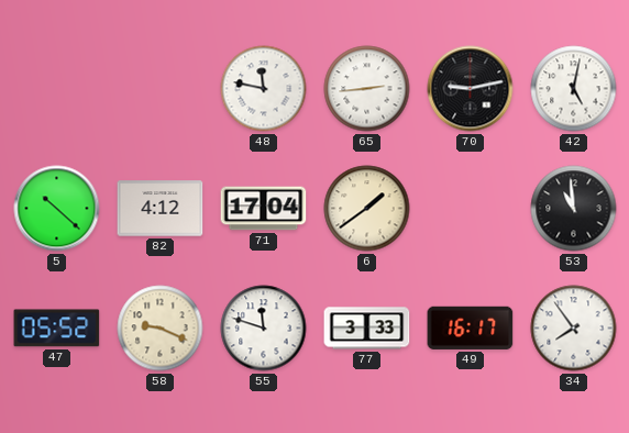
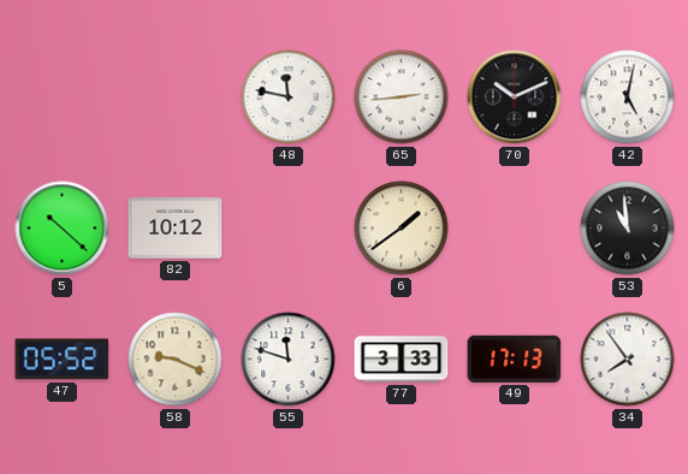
70: 9:13 -> 10:11
82: 4:12 -> 10:12
71: 17:04 -> none
49: 16:17 -> 17:13
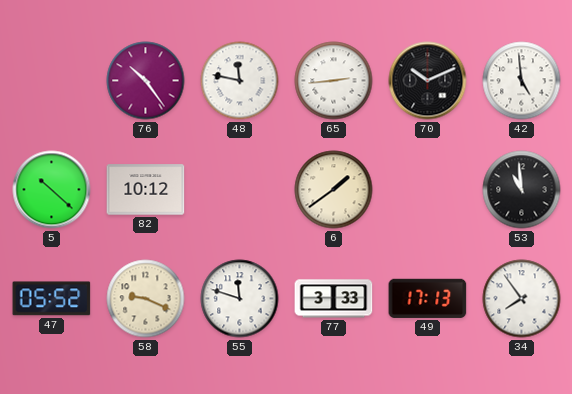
76: none -> 10:24
42: 5:02 -> 4:59
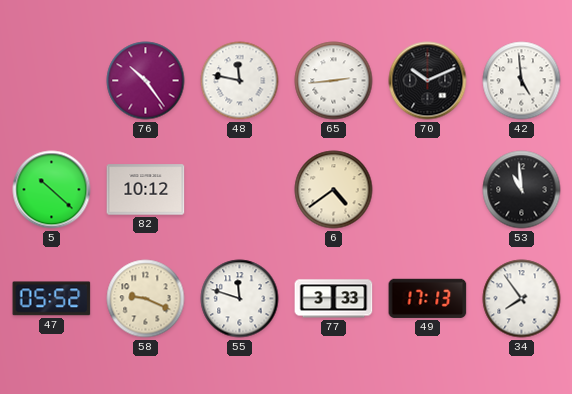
6: 1:39 -> 4:39
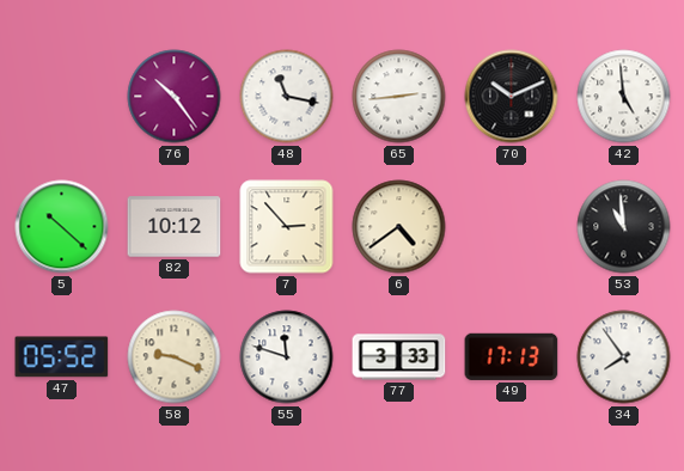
48: 11:47 -> 11:17
7: none -> 2:53
